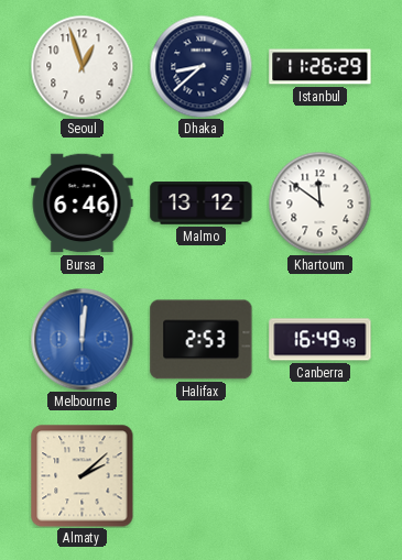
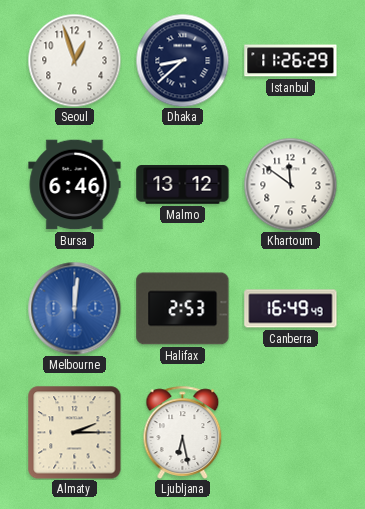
Almaty: 2:08 -> 2:15
Ljubljana: none -> 6:28
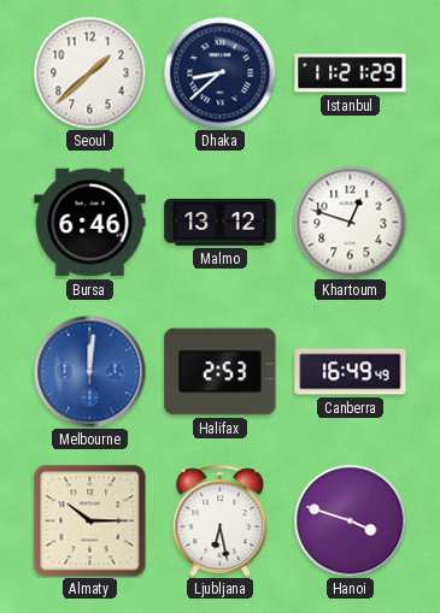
Seoul: 12:57 -> 1:38
Istanbul: 11:26 -> 11:21
Khartoum: 11:51 -> 12:48
Almaty: 2:15 -> 10:15
Hanoi: none -> 3:48
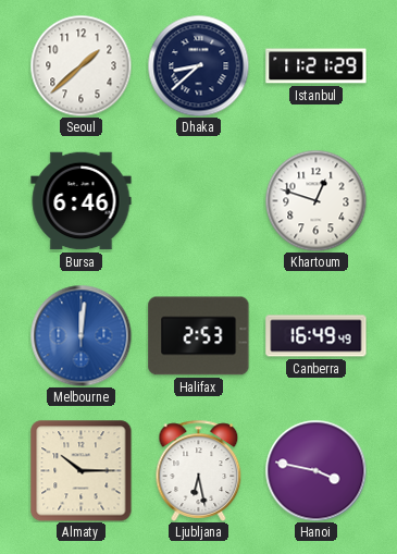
Malmo: 13:12 -> none
Hanoi: 3:48 -> 3:47
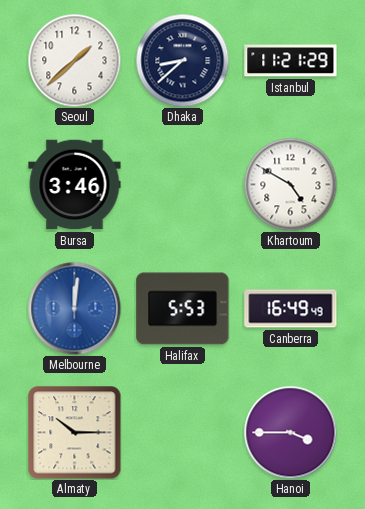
Bursa: 6:46 -> 3:46
Khartoum: 12:48 -> 4:50
Halifax: 2:53 -> 5:53
Ljubljana: 6:28 -> none
Hanoi: 3:47 -> 3:45
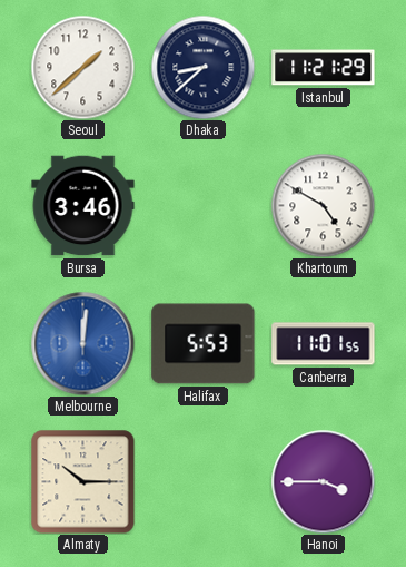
Canberra: 16:49 -> 11:01
